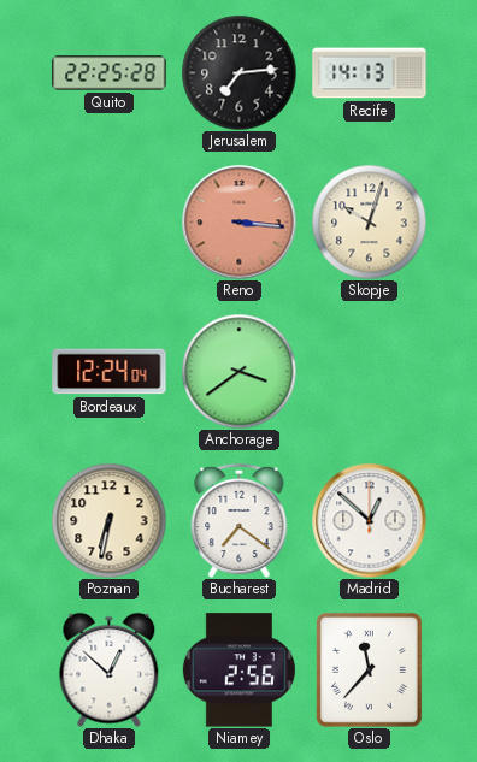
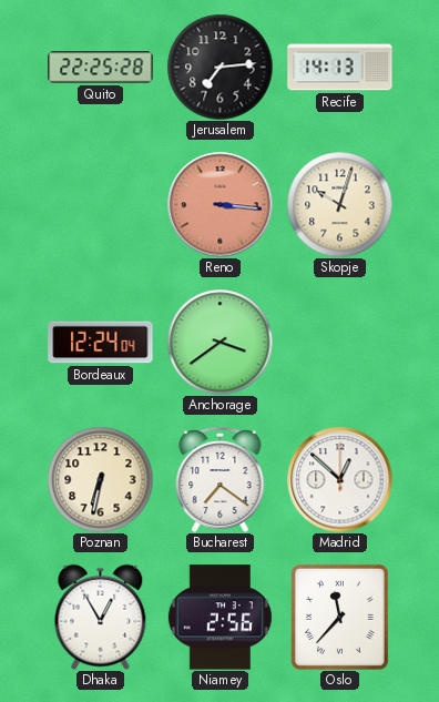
Dhaka: 12:52 -> 12:55
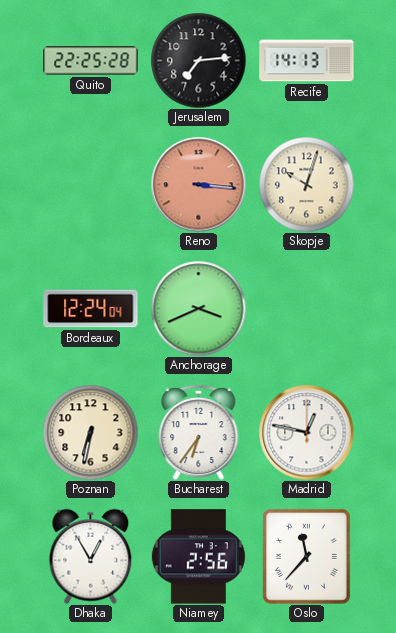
Anchorage: 3:39 -> 3:41
Bucharest: 7:21 -> 6:36
Madrid: 12:52 -> 12:47
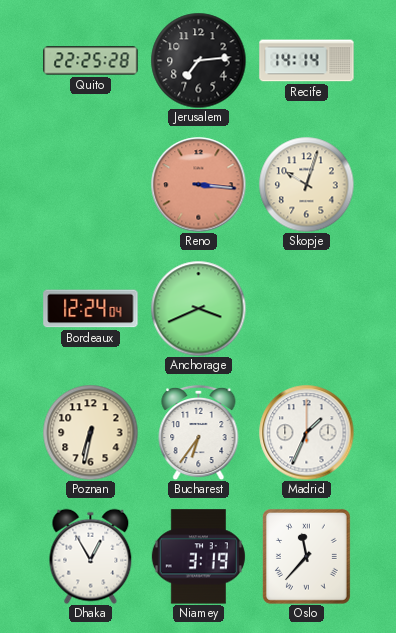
Recife: 14:13 -> 14:14
Madrid: 12:47 -> 1:34
Niamey: 2:56 -> 3:19
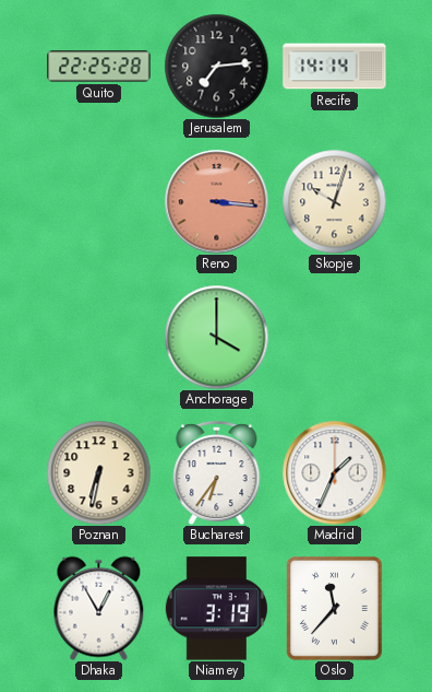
Bordeaux: 12:24 -> none
Anchorage: 3:41 -> 4:00
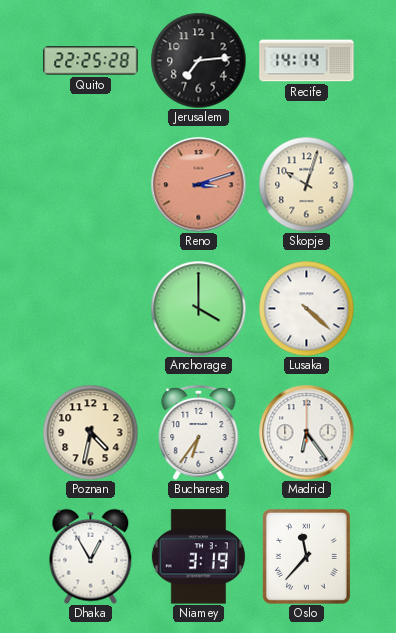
Reno: 3:16 -> 3:12
Lusaka: none -> 4:22
Poznan: 6:32 -> 4:32
Madrid: 1:34 -> 6:24
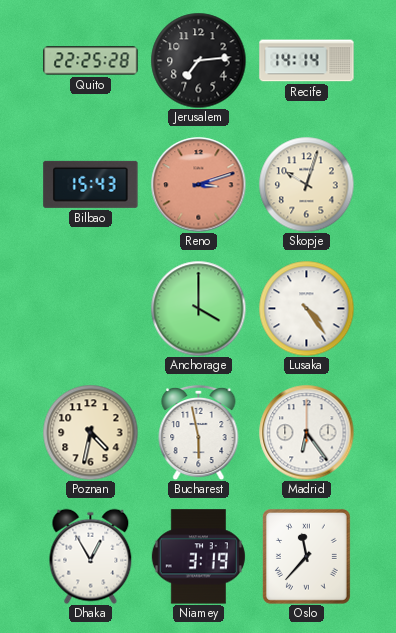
Bilbao: none -> 15:43
Lusaka: 4:22 -> 4:24
Bucharest: 6:36 -> 5:58
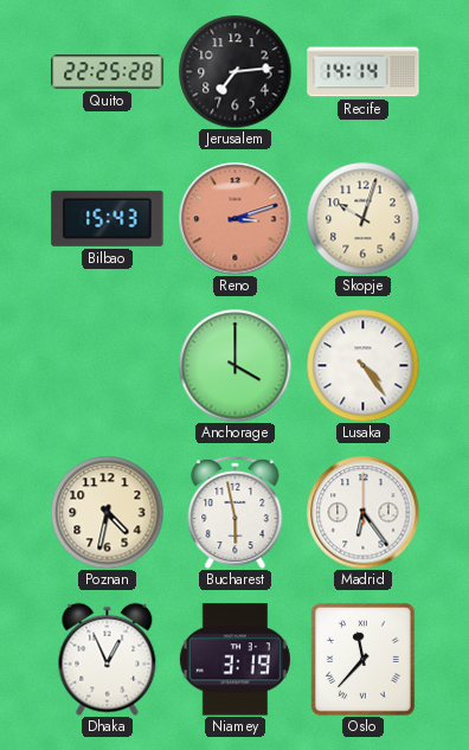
Dhaka: 12:55 -> 12:56
